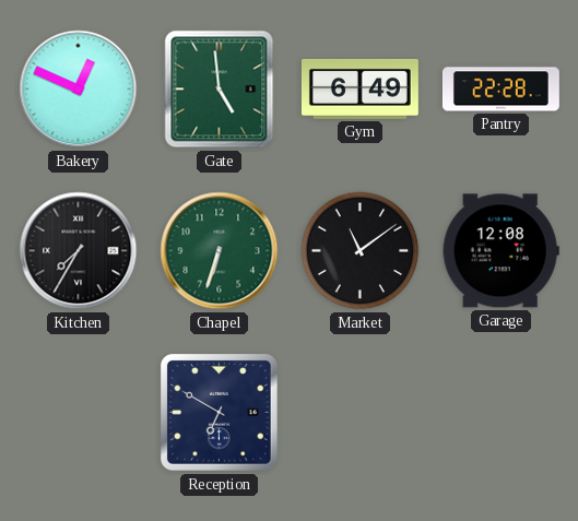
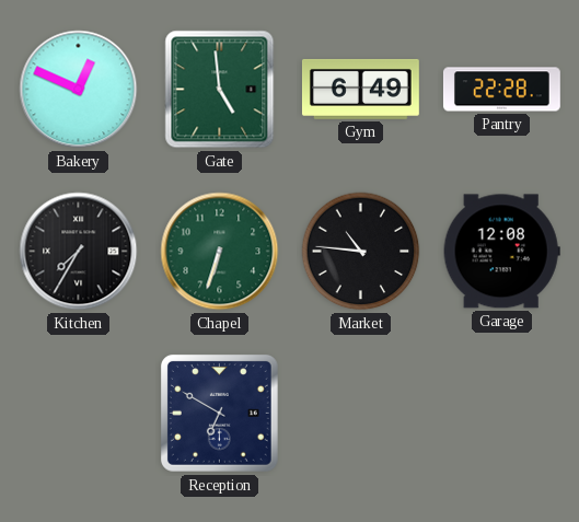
Market: 11:09 -> 10:46
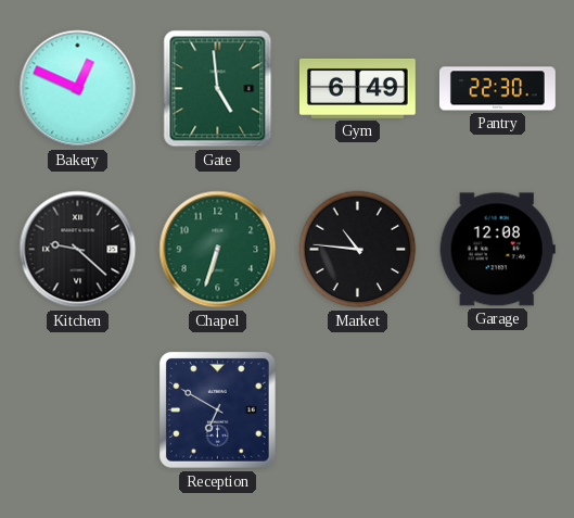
Pantry: 22:28 -> 22:30
Kitchen: 7:35 -> 9:22
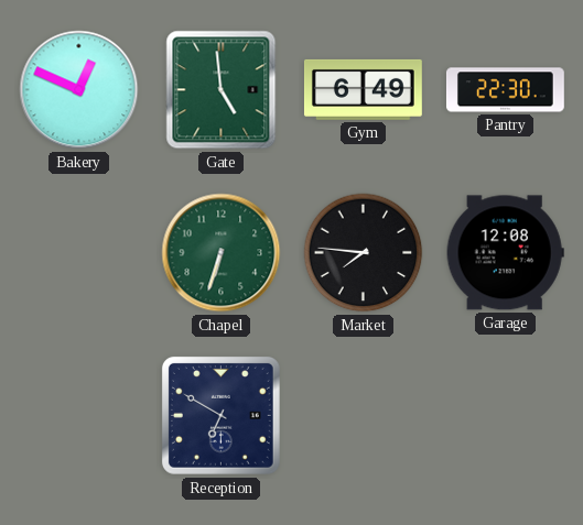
Kitchen: 9:22 -> none
Market: 10:46 -> 7:46
